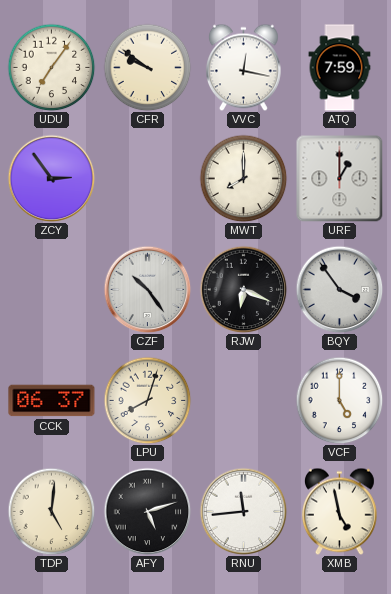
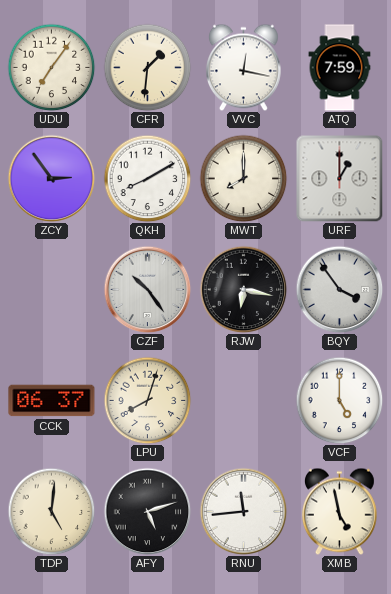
CFR: 9:51 -> 1:31
QKH: none -> 8:10
RJW: 6:19 -> 6:17
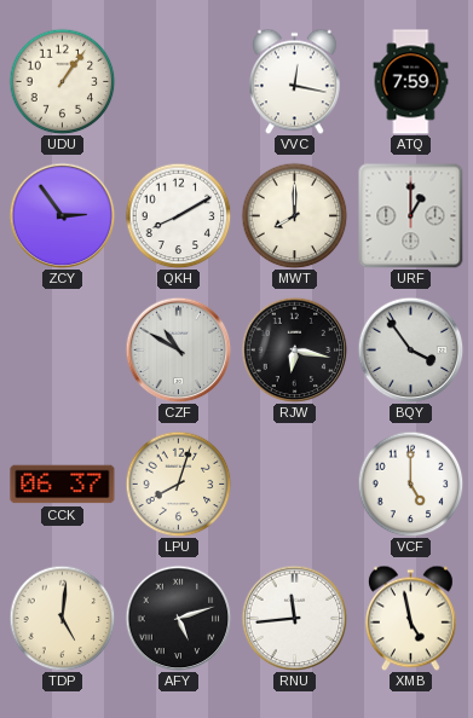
UDU: 7:06 -> 1:06
CFR: 1:31 -> none
CZF: 10:24 -> 10:50
